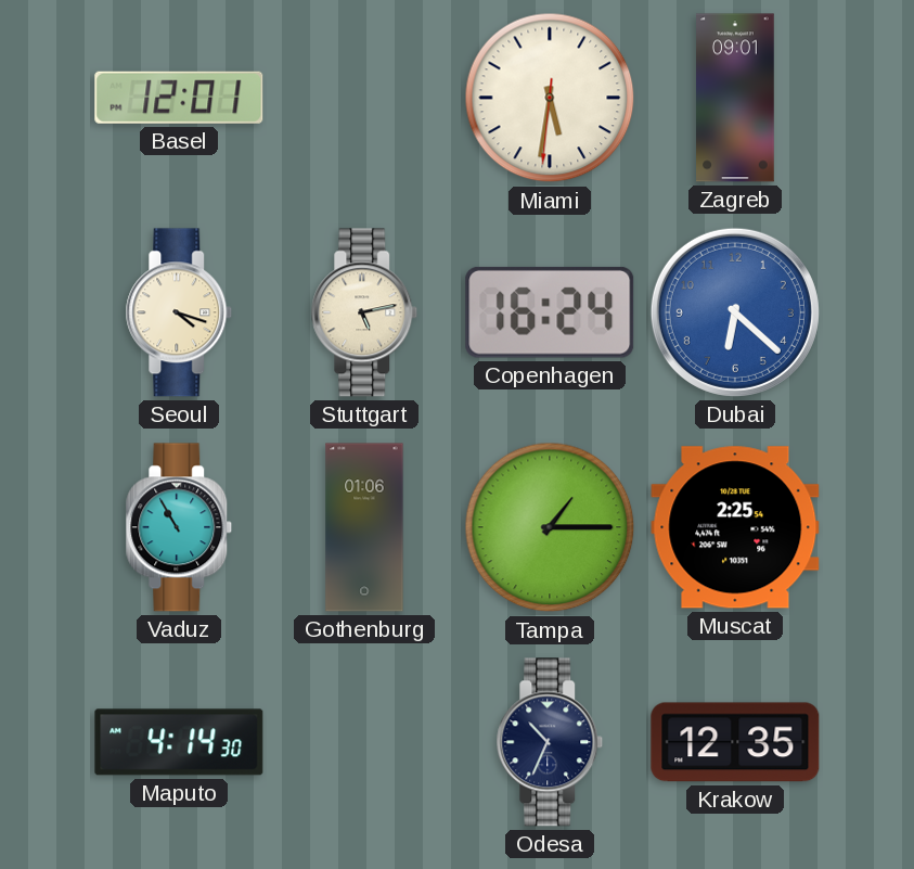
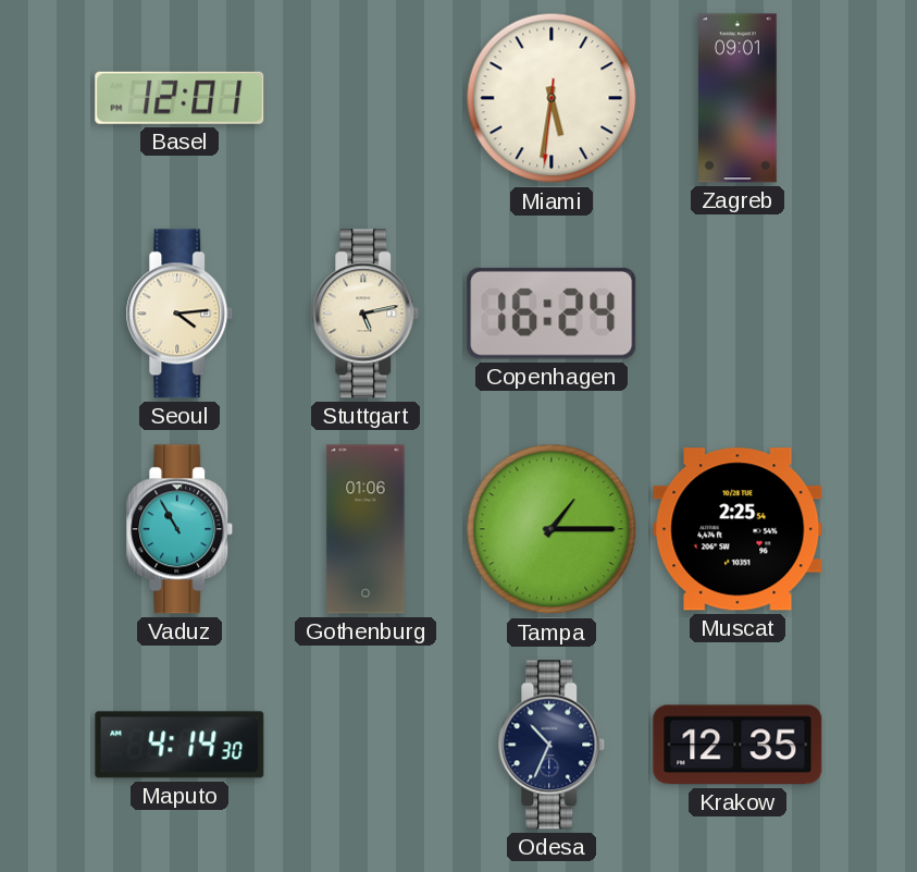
Seoul: 4:18 -> 4:14
Dubai: 6:22 -> none
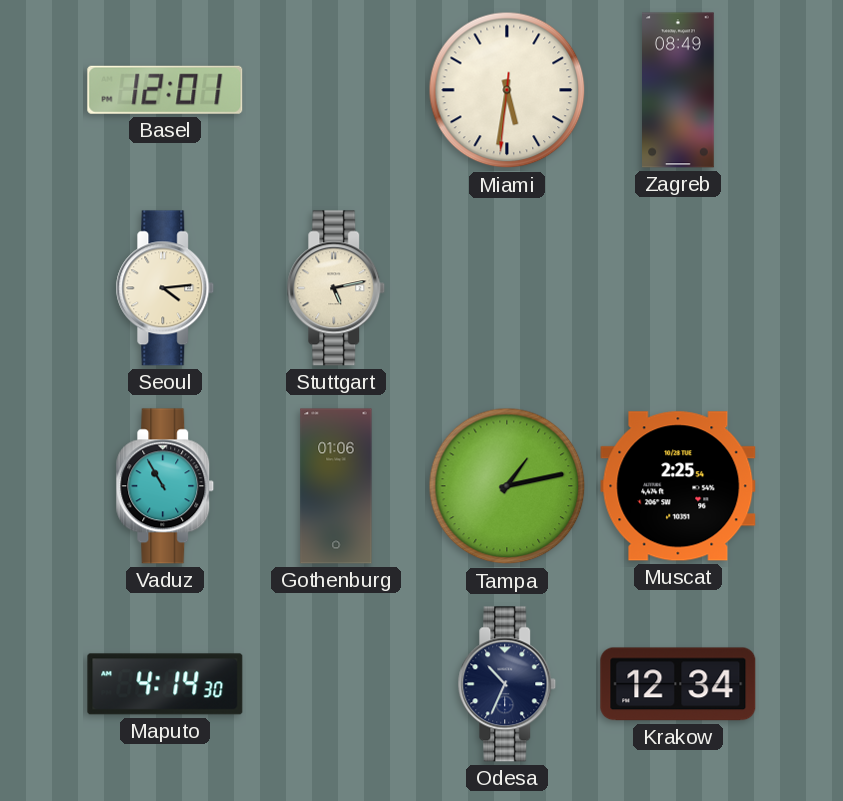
Zagreb: 09:01 -> 08:49
Copenhagen: 16:24 -> none
Tampa: 1:15 -> 1:13
Krakow: 12:35 -> 12:34
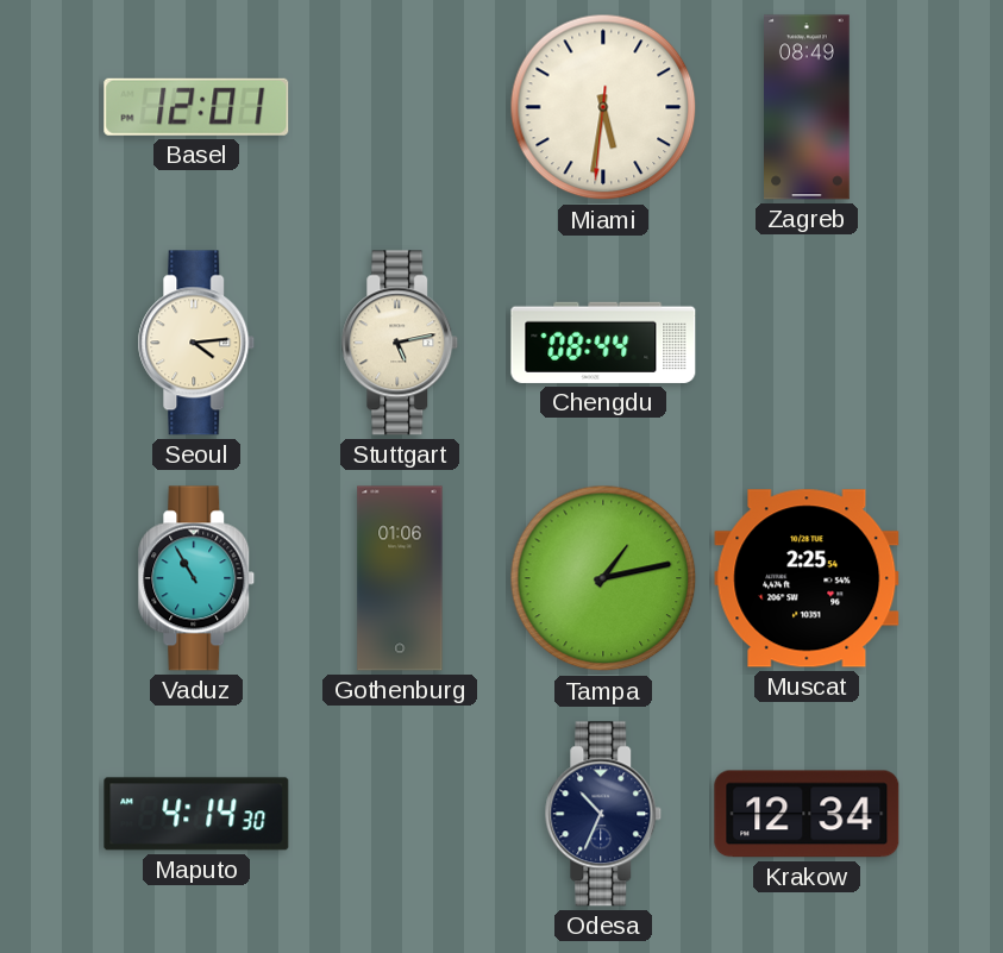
Chengdu: none -> 08:44
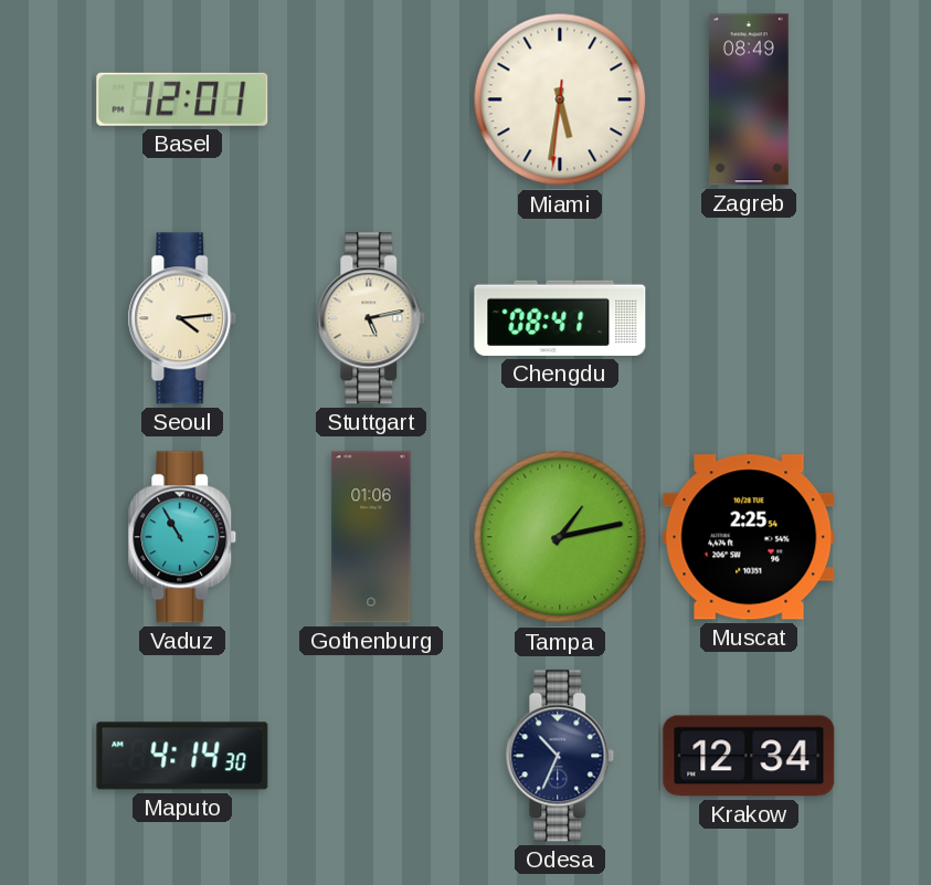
Chengdu: 08:44 -> 08:41
